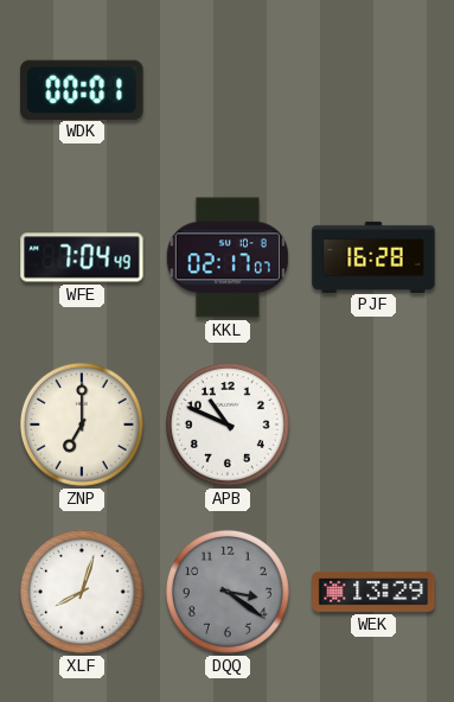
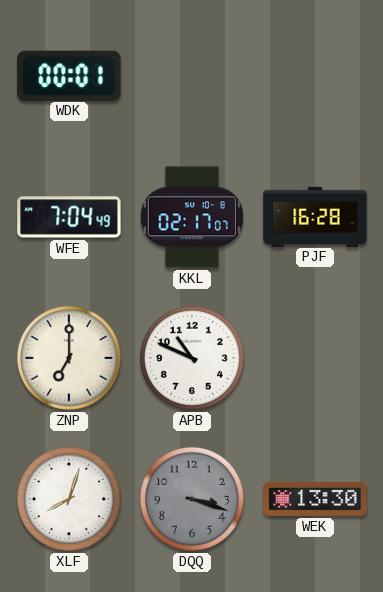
DQQ: 3:21 -> 3:18
WEK: 13:29 -> 13:30
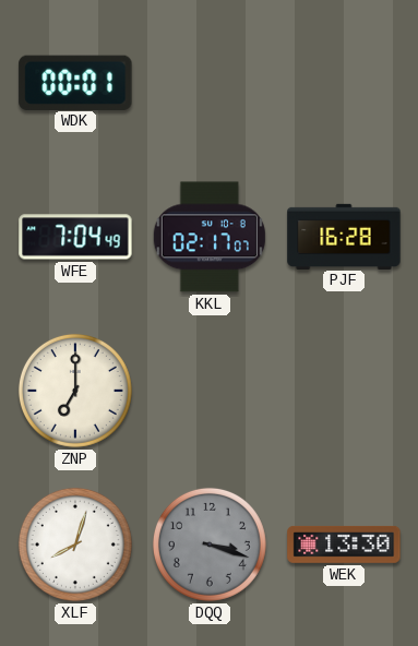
APB: 10:49 -> none
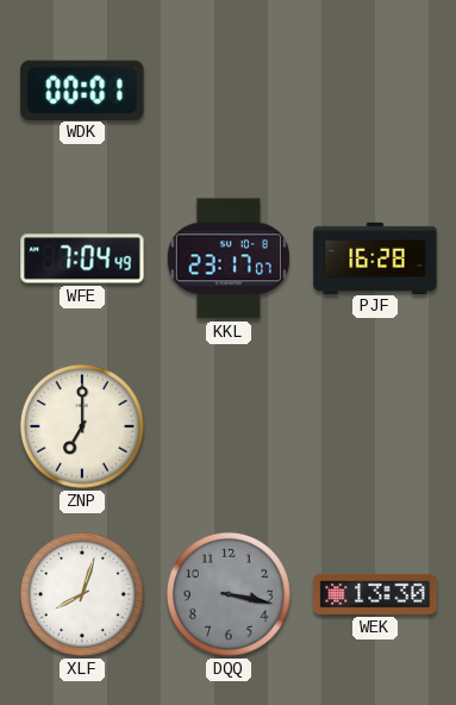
KKL: 02:17 -> 23:17
DQQ: 3:18 -> 3:17
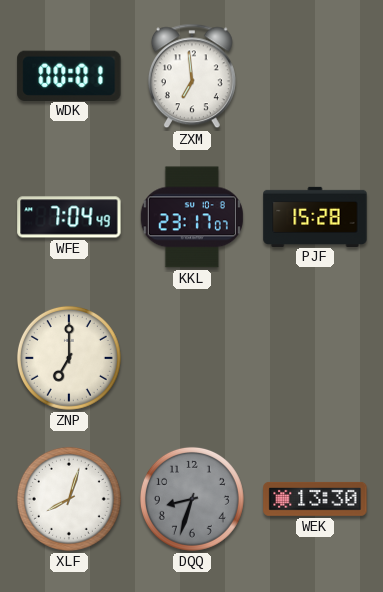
ZXM: none -> 6:59
PJF: 16:28 -> 15:28
DQQ: 3:17 -> 8:33
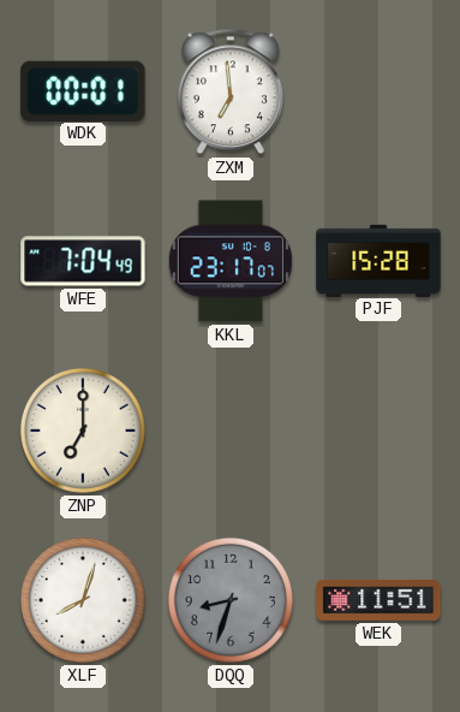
WEK: 13:30 -> 11:51
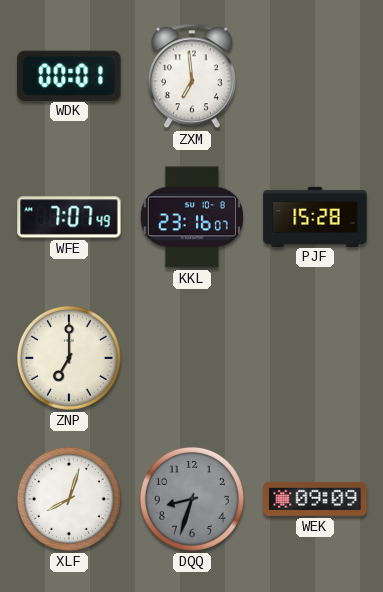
WFE: 7:04 -> 7:07
KKL: 23:17 -> 23:16
WEK: 11:51 -> 09:09
